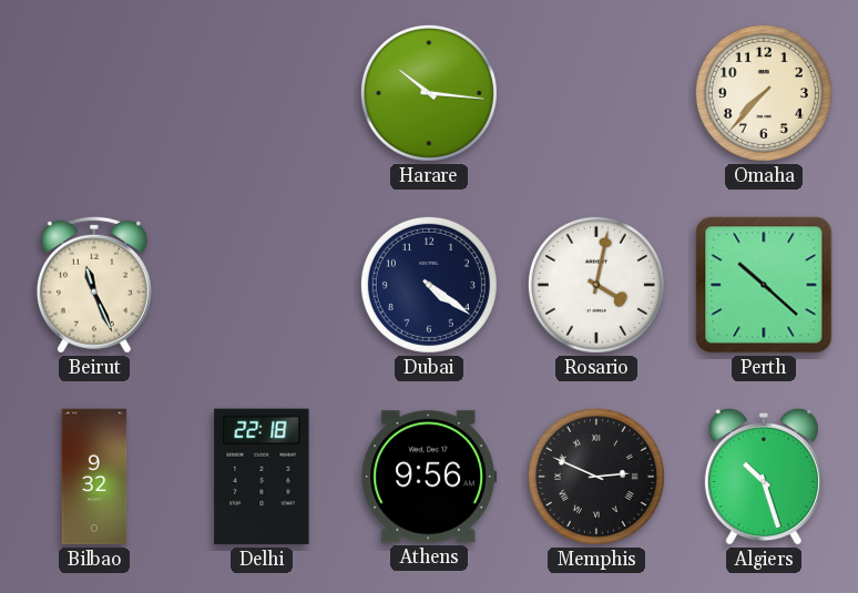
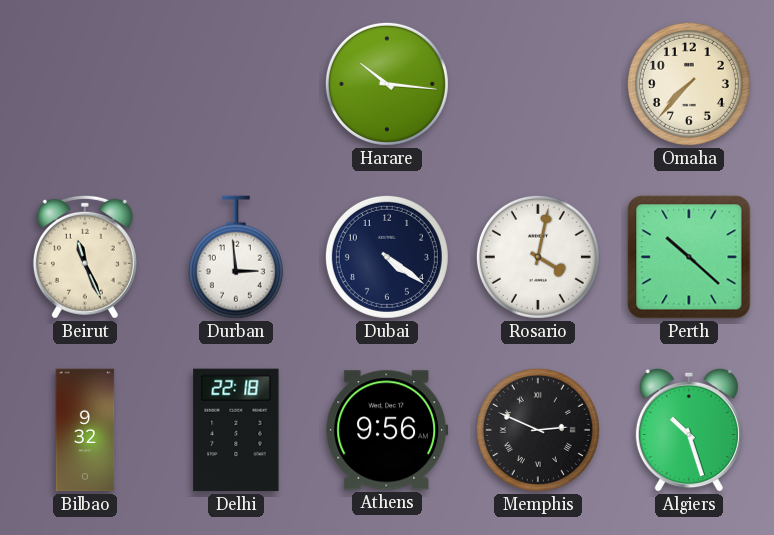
Durban: none -> 2:59
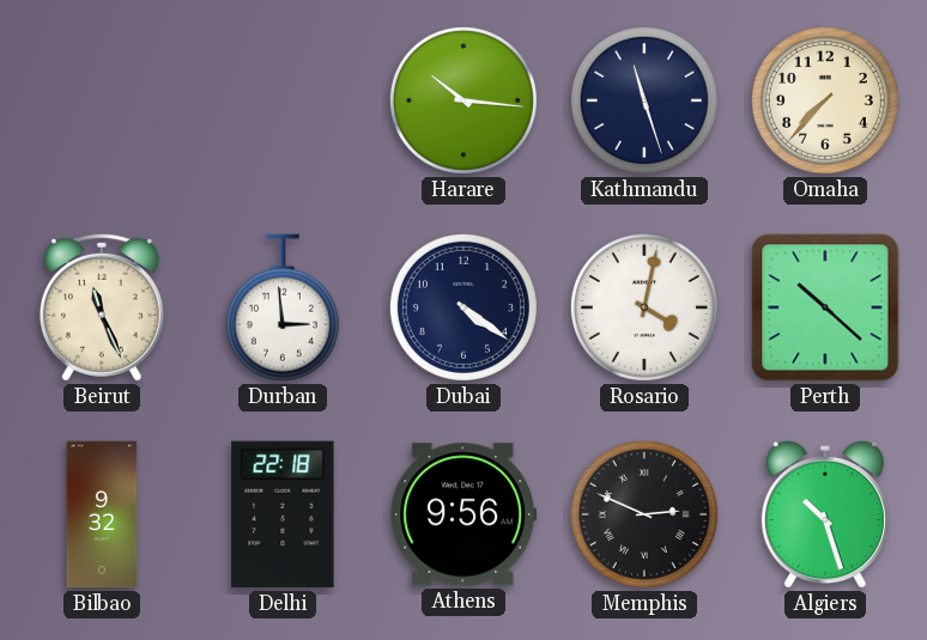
Kathmandu: none -> 11:27
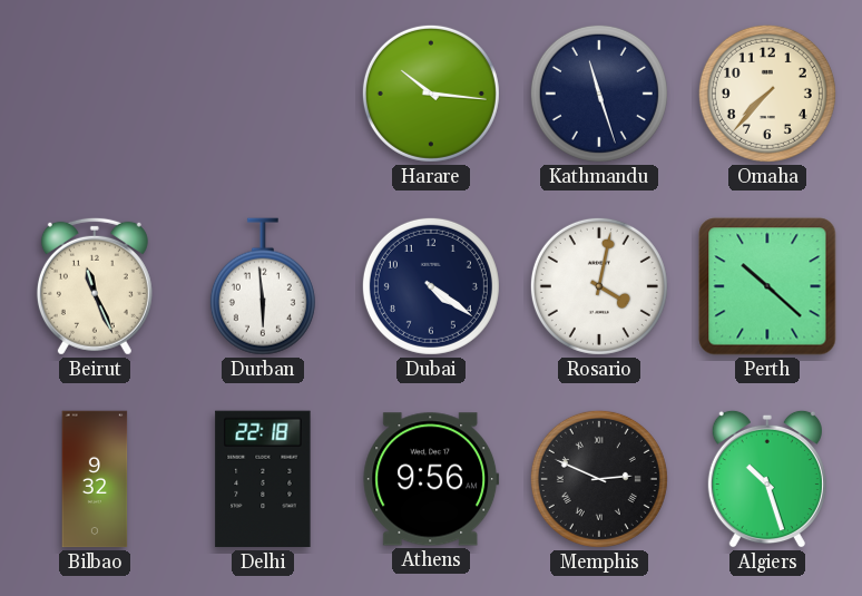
Durban: 2:59 -> 5:59
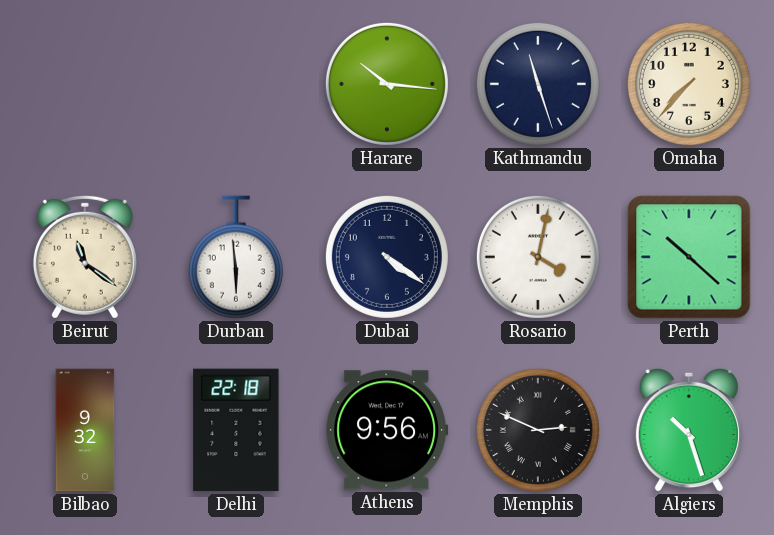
Beirut: 11:26 -> 11:21
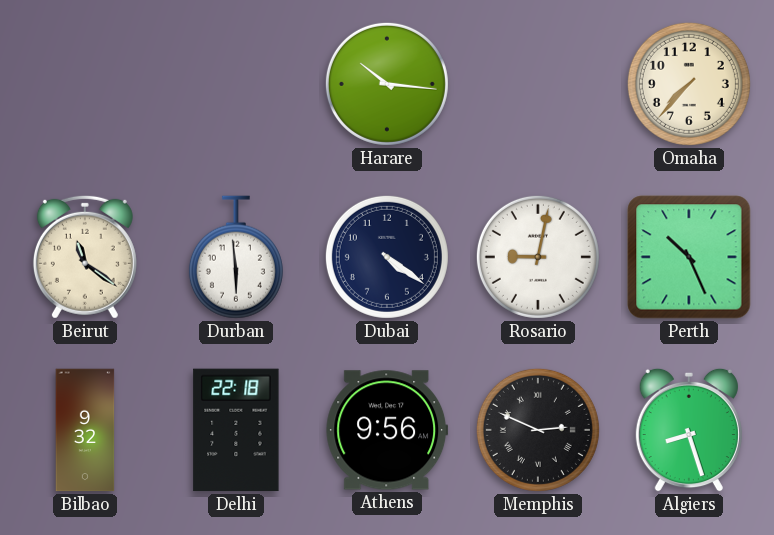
Kathmandu: 11:27 -> none
Rosario: 4:02 -> 9:02
Perth: 10:22 -> 10:26
Algiers: 10:27 -> 8:27
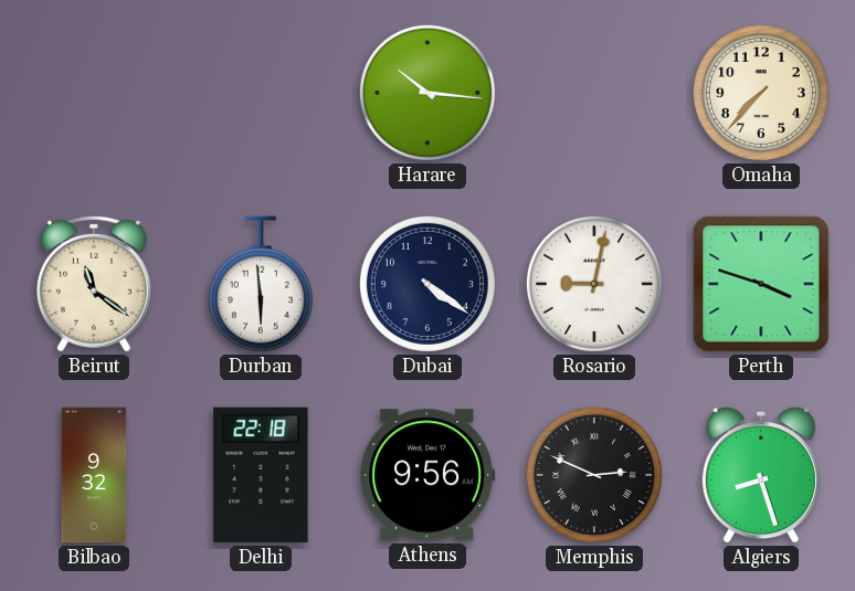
Perth: 10:26 -> 3:48
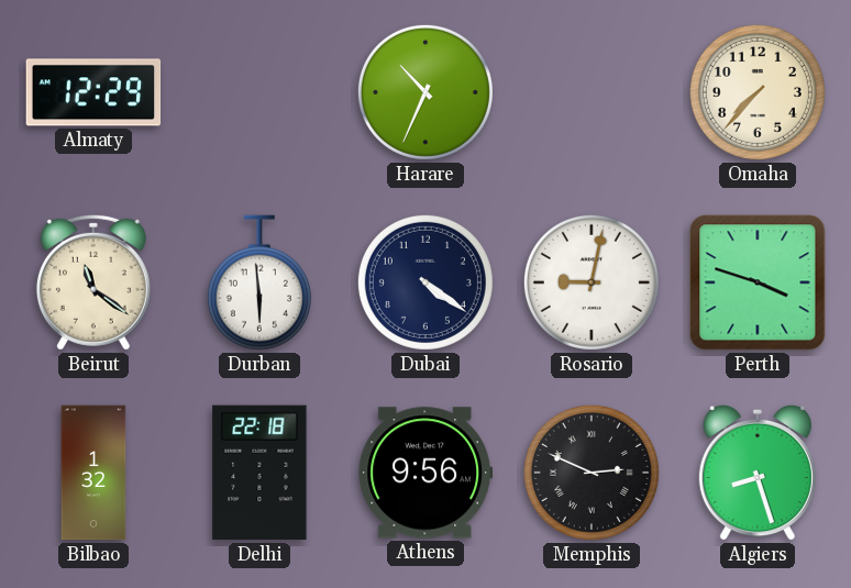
Almaty: none -> 12:29
Harare: 10:16 -> 10:34
Bilbao: 9:32 -> 1:32
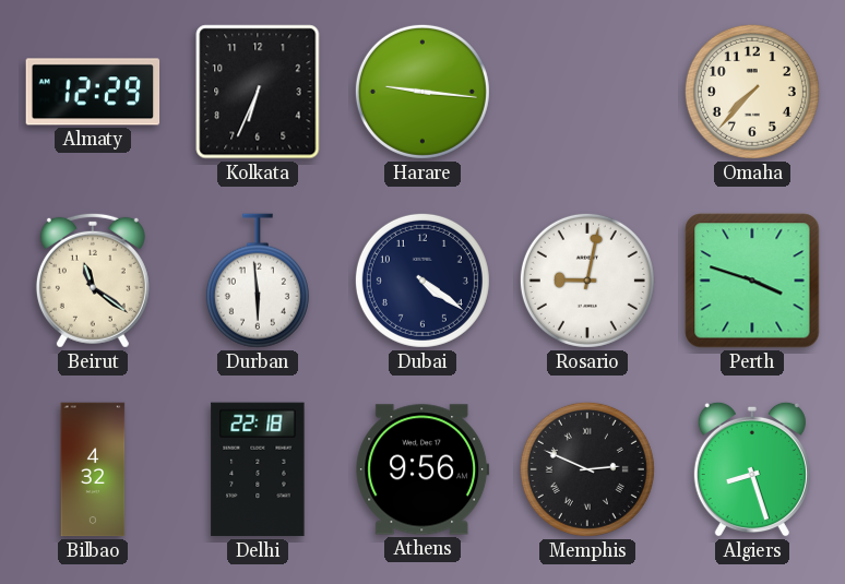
Kolkata: none -> 6:34
Harare: 10:34 -> 9:16
Bilbao: 1:32 -> 4:32
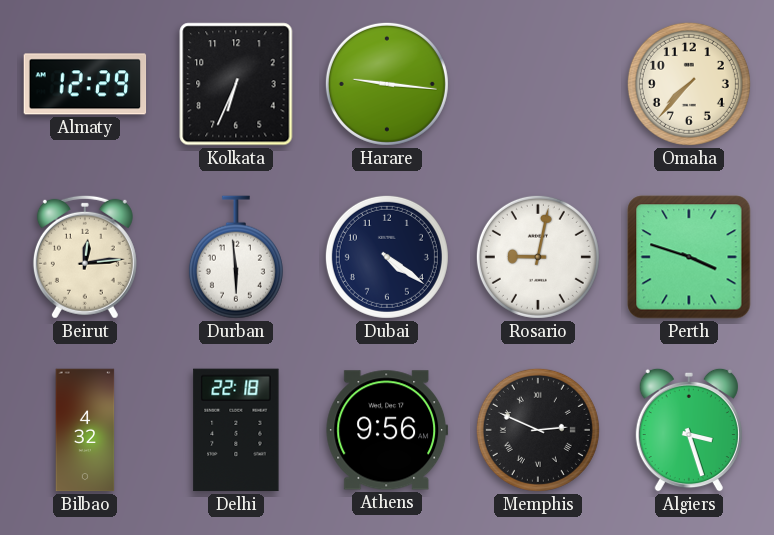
Beirut: 11:21 -> 12:14
Algiers: 8:27 -> 3:27
